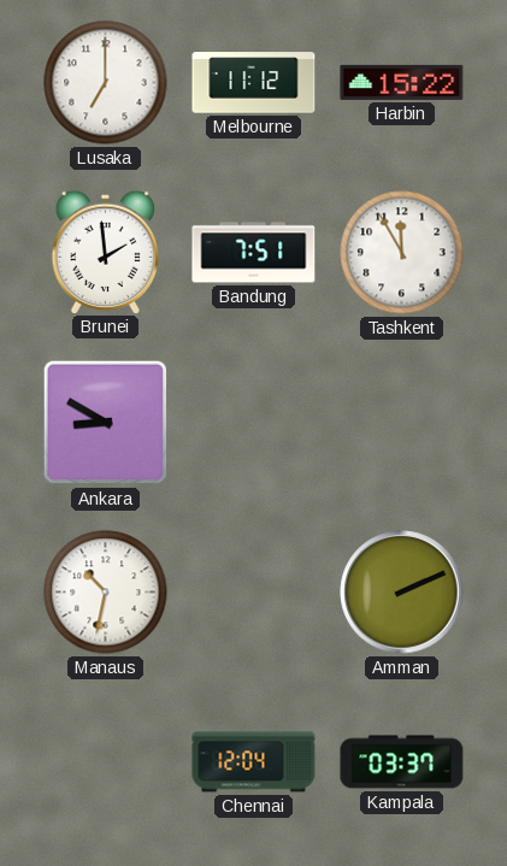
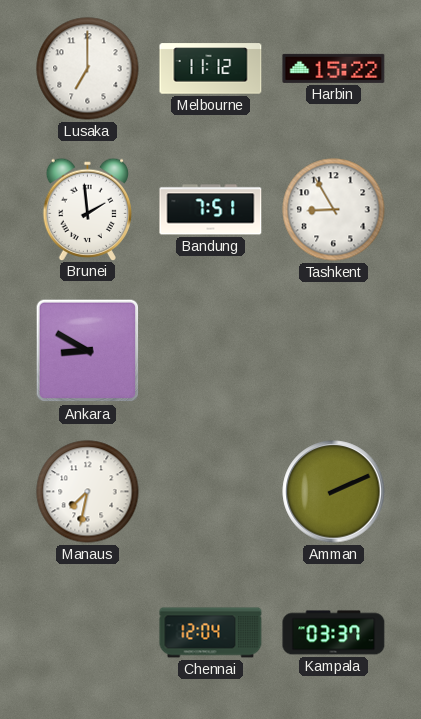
Tashkent: 11:55 -> 8:55
Manaus: 10:32 -> 7:32
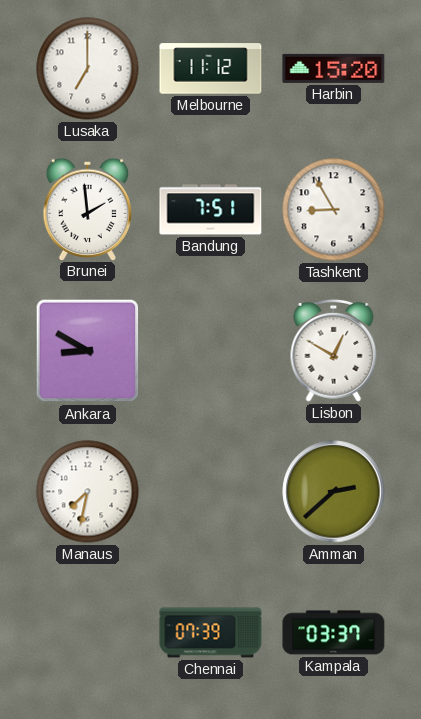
Harbin: 15:22 -> 15:20
Lisbon: none -> 12:50
Amman: 2:11 -> 2:38
Chennai: 12:04 -> 07:39
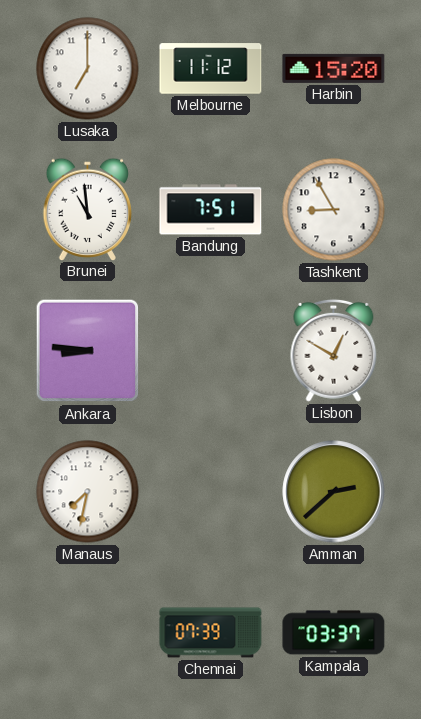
Brunei: 1:59 -> 10:59
Ankara: 8:50 -> 8:46
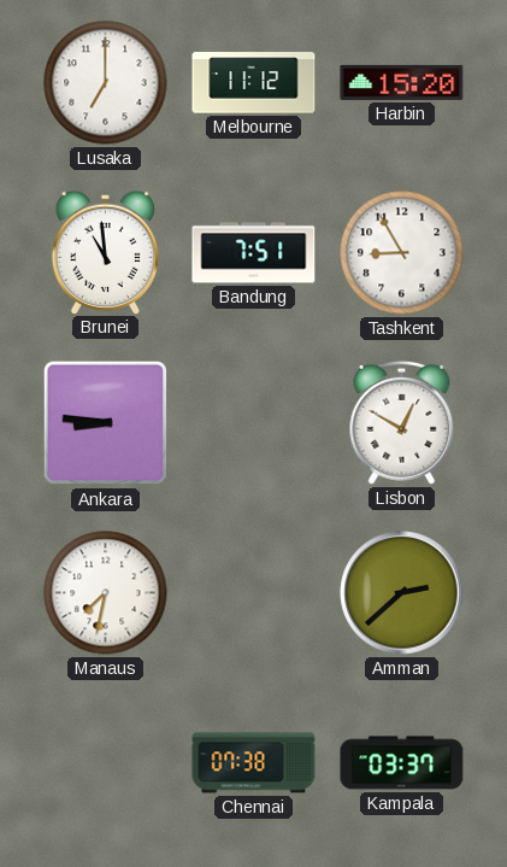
Chennai: 07:39 -> 07:38
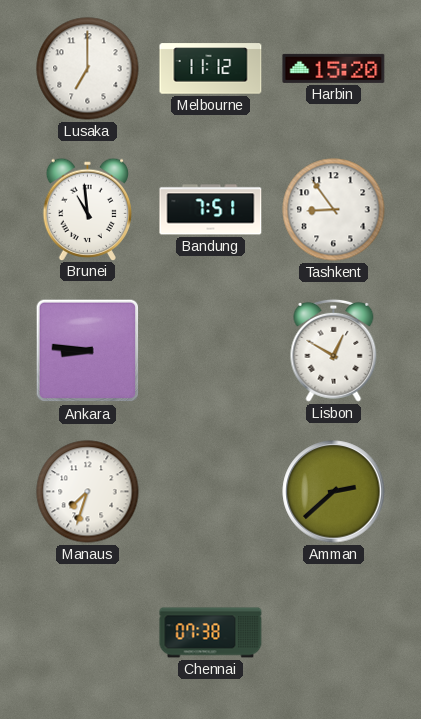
Tashkent: 8:55 -> 8:54
Manaus: 7:32 -> 7:33
Kampala: 03:37 -> none
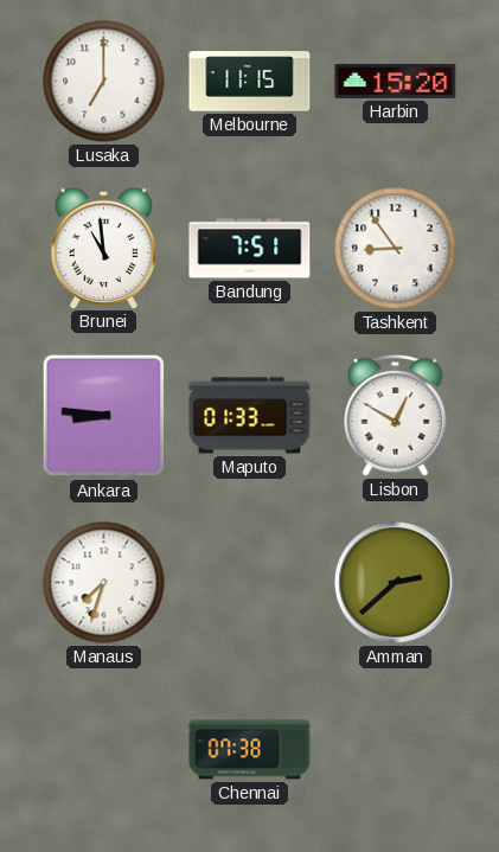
Melbourne: 11:12 -> 11:15
Maputo: none -> 01:33
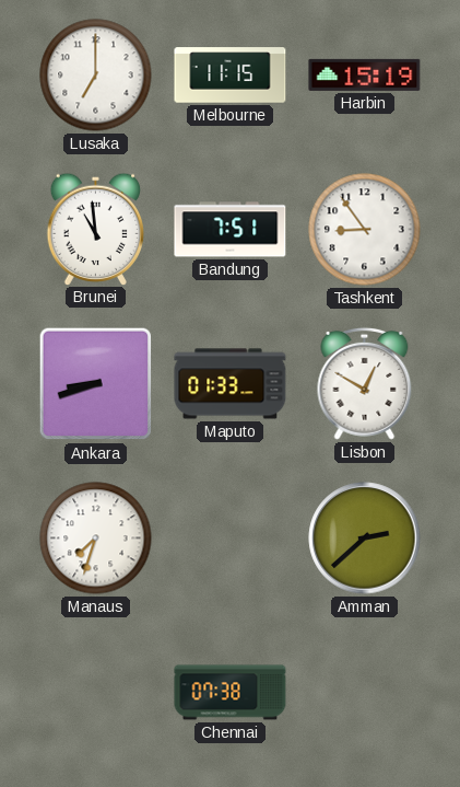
Harbin: 15:20 -> 15:19
Ankara: 8:46 -> 8:42
